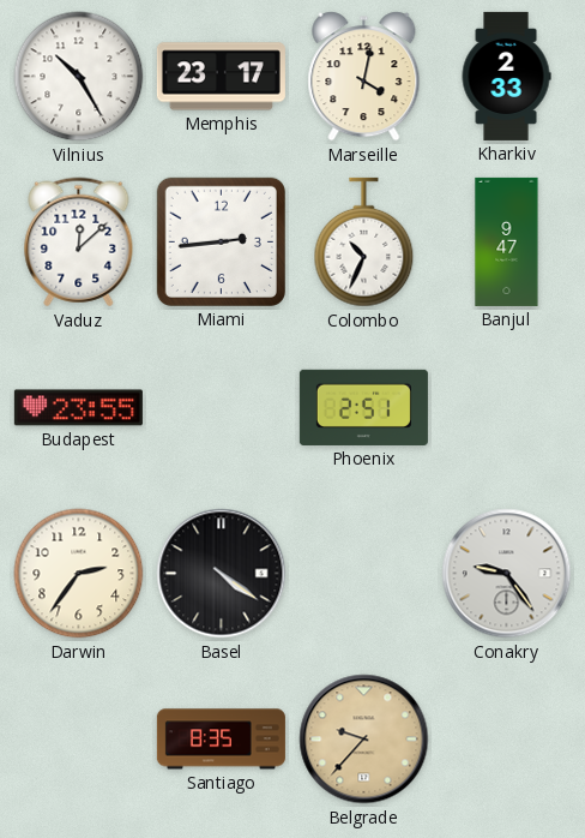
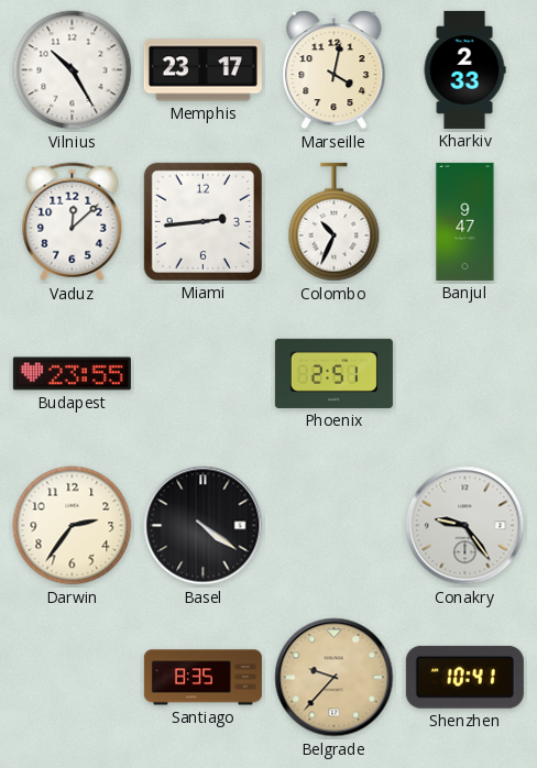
Shenzhen: none -> 10:41
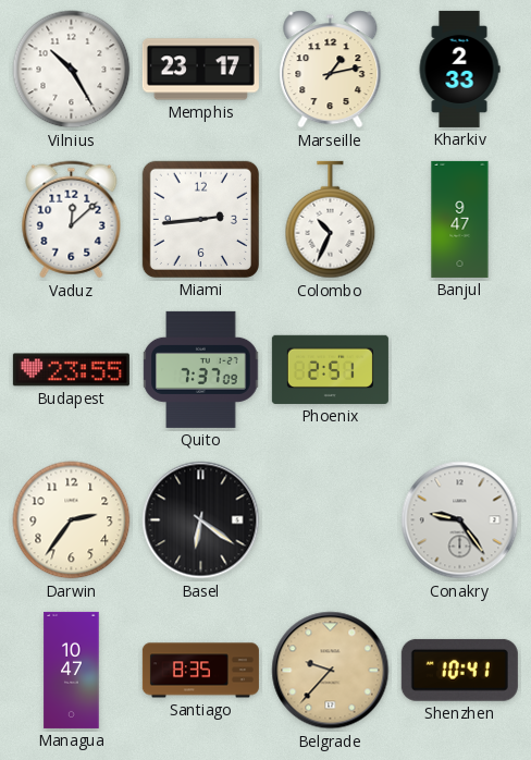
Marseille: 4:02 -> 1:13
Quito: none -> 7:37
Basel: 4:21 -> 6:21
Managua: none -> 10:47
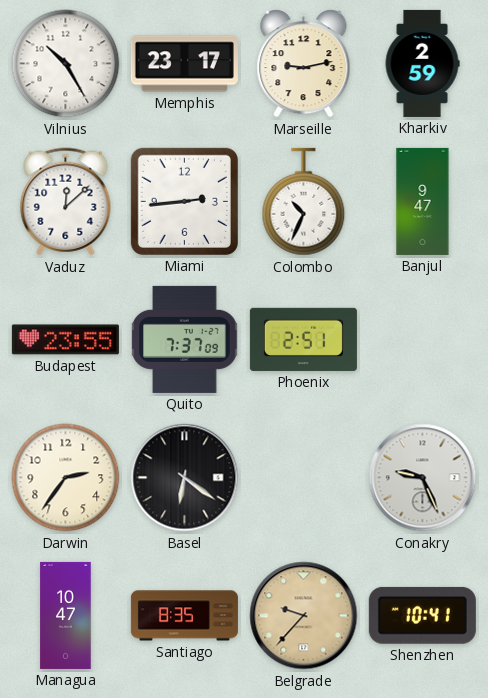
Marseille: 1:13 -> 9:13
Kharkiv: 2:33 -> 2:59
Conakry: 9:24 -> 9:26
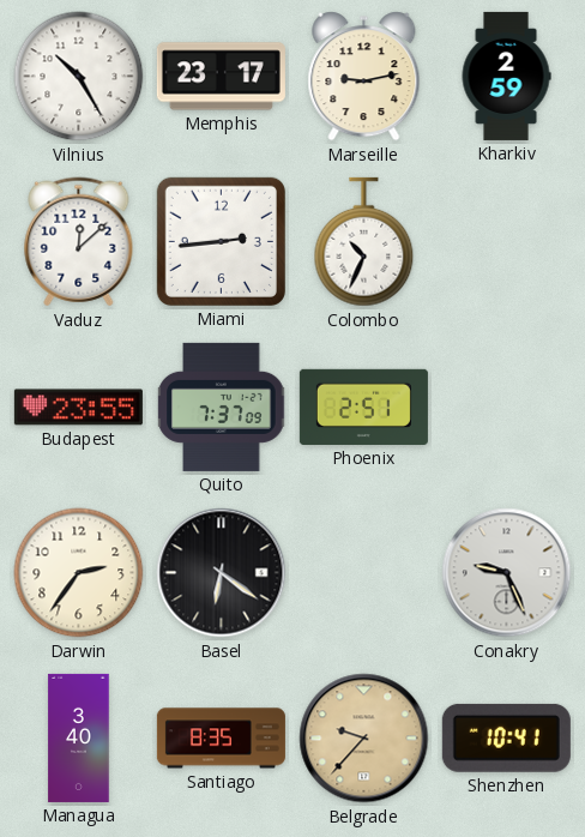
Banjul: 9:47 -> none
Managua: 10:47 -> 3:40
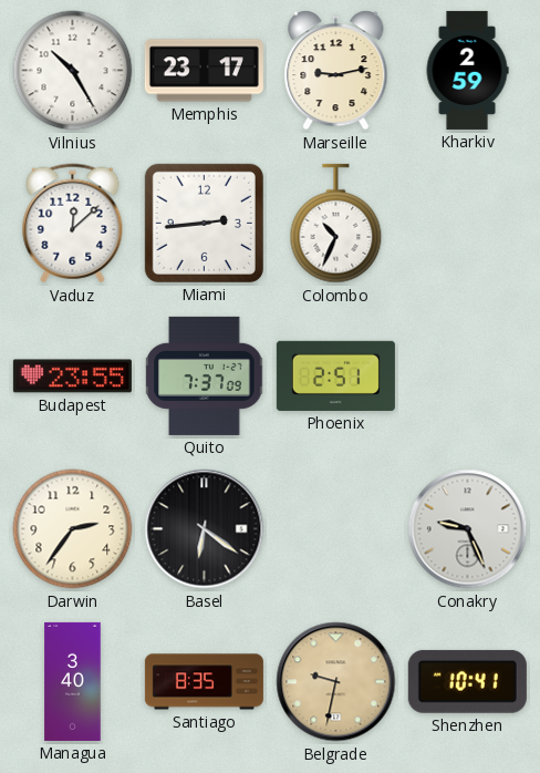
Belgrade: 9:37 -> 9:32
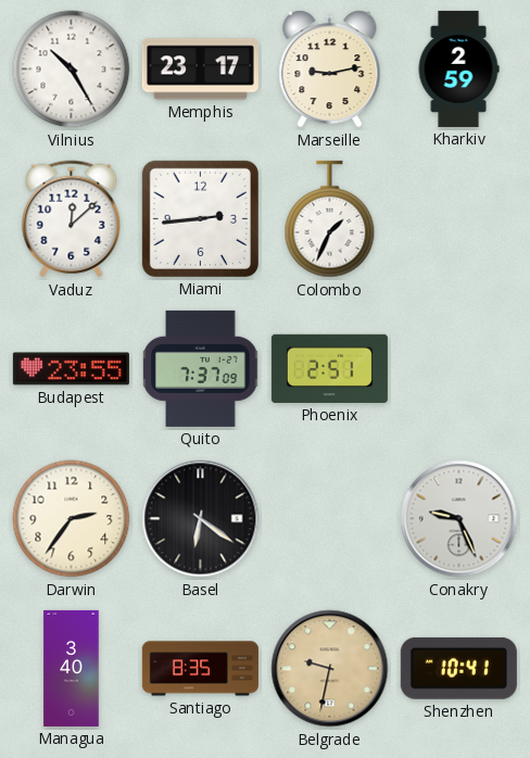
Colombo: 10:34 -> 1:34
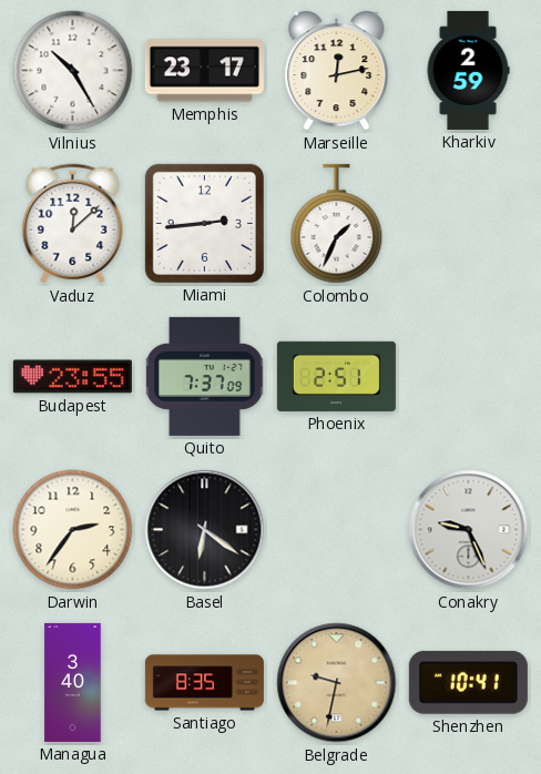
Marseille: 9:13 -> 12:13
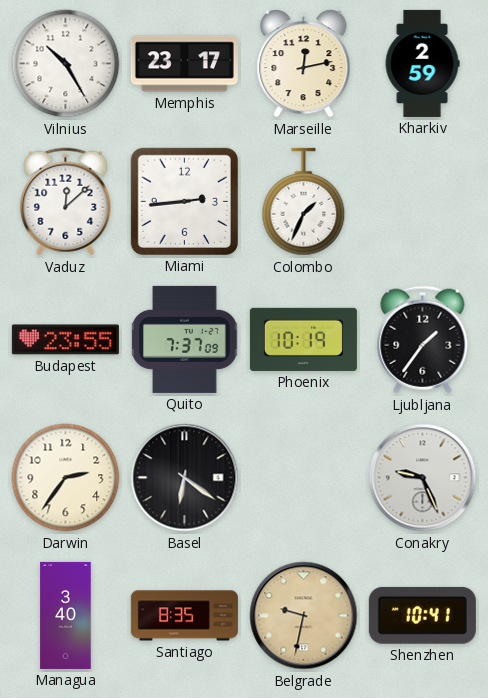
Phoenix: 2:51 -> 10:19
Ljubljana: none -> 1:36
